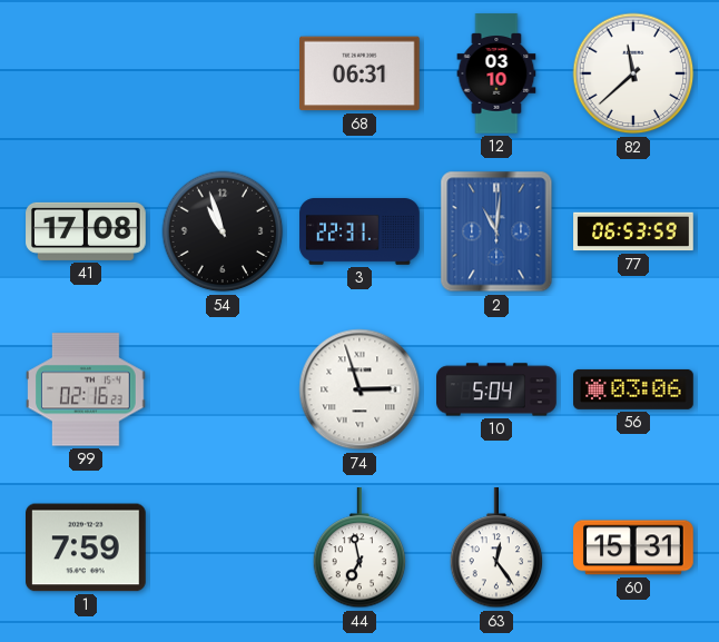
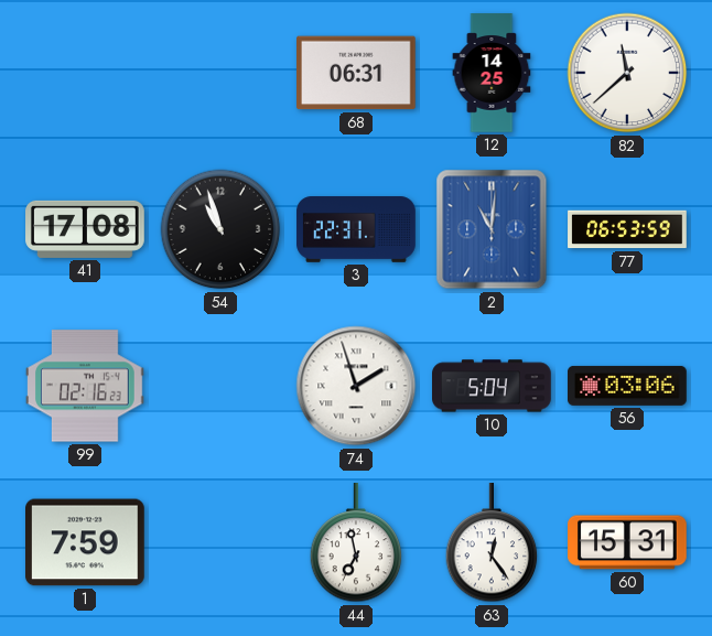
12: 03:10 -> 14:25
74: 2:57 -> 1:57
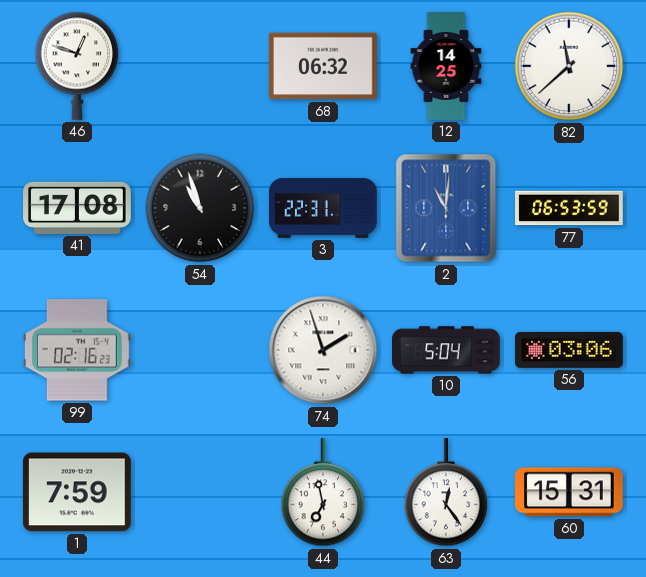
46: none -> 12:48
68: 06:31 -> 06:32
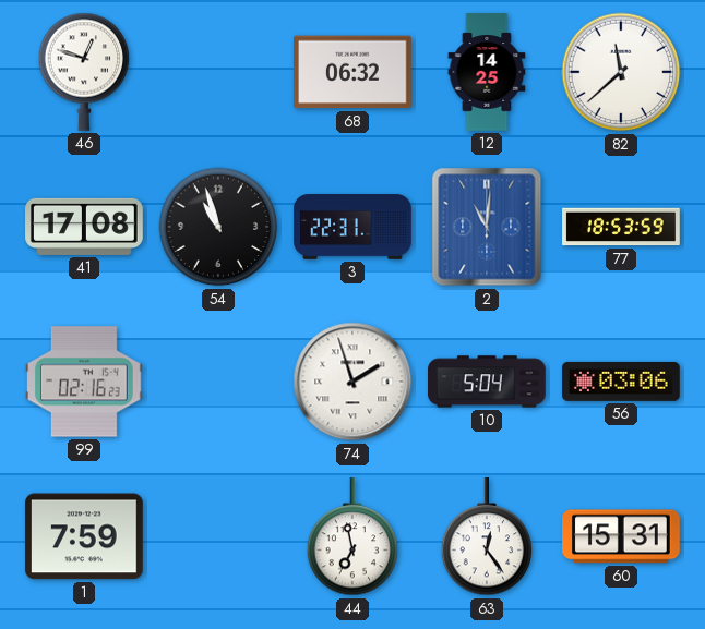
77: 06:53 -> 18:53
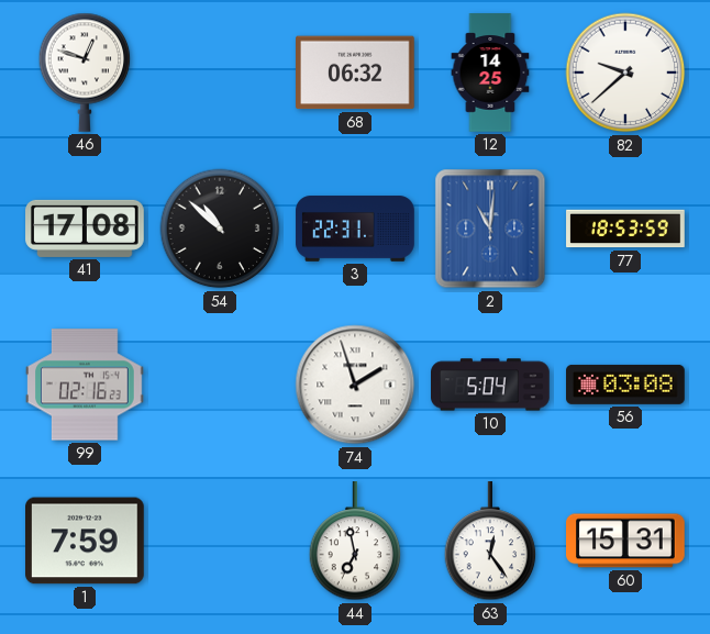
82: 11:38 -> 9:38
54: 10:57 -> 10:52
56: 03:06 -> 03:08
